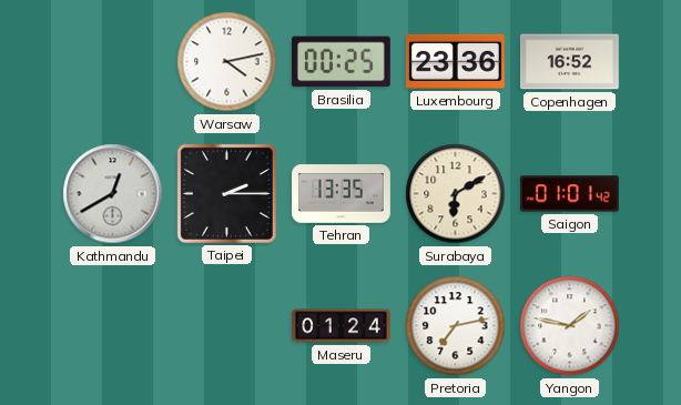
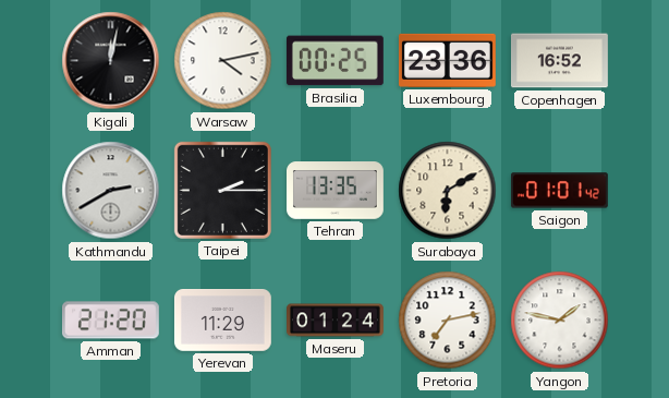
Kigali: none -> 12:02
Kathmandu: 12:40 -> 2:40
Amman: none -> 21:20
Yerevan: none -> 11:29
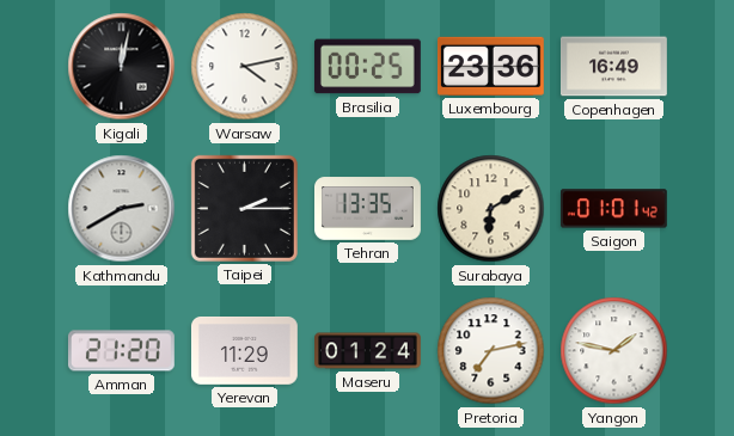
Copenhagen: 16:52 -> 16:49
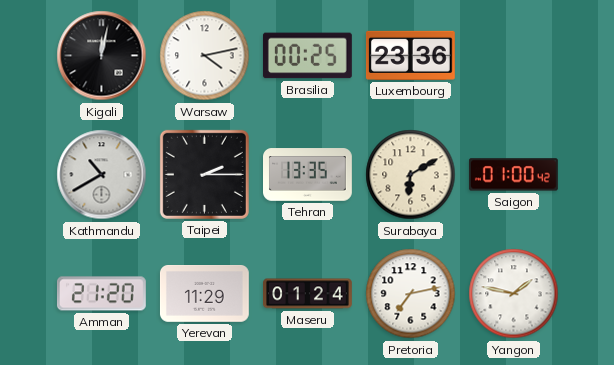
Copenhagen: 16:49 -> none
Kathmandu: 2:40 -> 10:40
Saigon: 01:01 -> 01:00
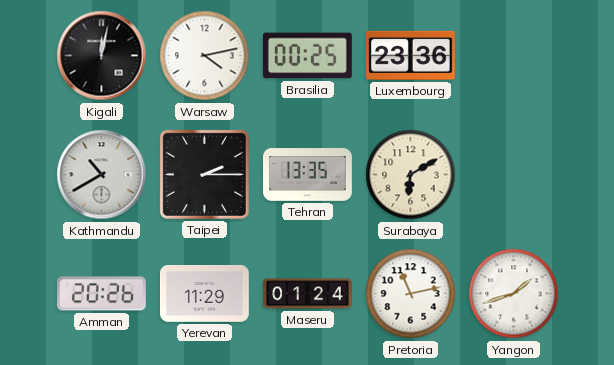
Saigon: 01:00 -> none
Amman: 21:20 -> 20:26
Pretoria: 7:13 -> 11:13
Yangon: 1:47 -> 1:42
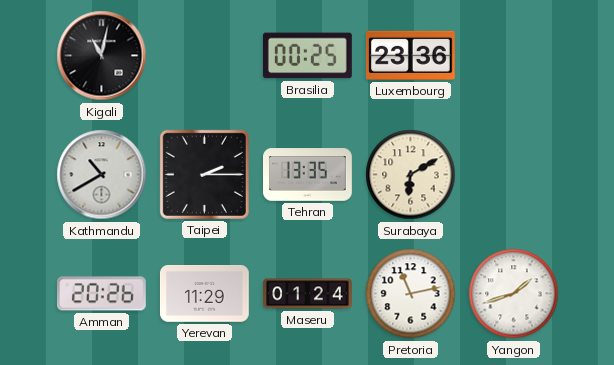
Kigali: 12:02 -> 11:02
Warsaw: 4:13 -> none
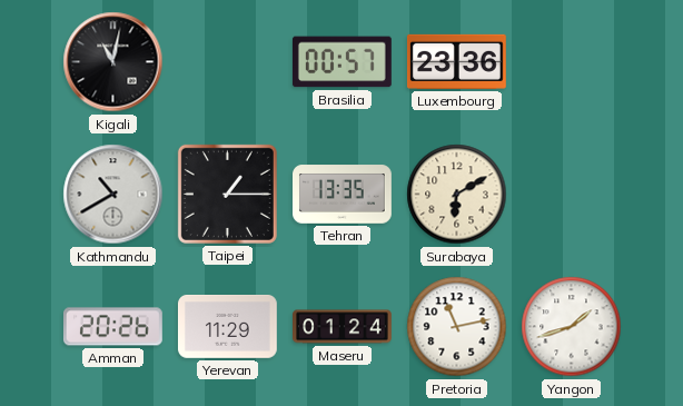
Brasilia: 00:25 -> 00:57
Taipei: 2:15 -> 1:15
